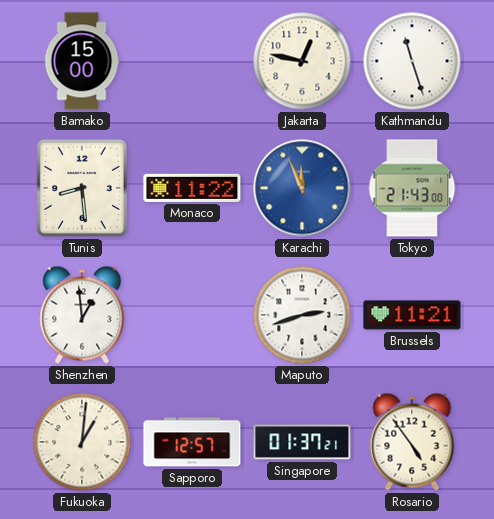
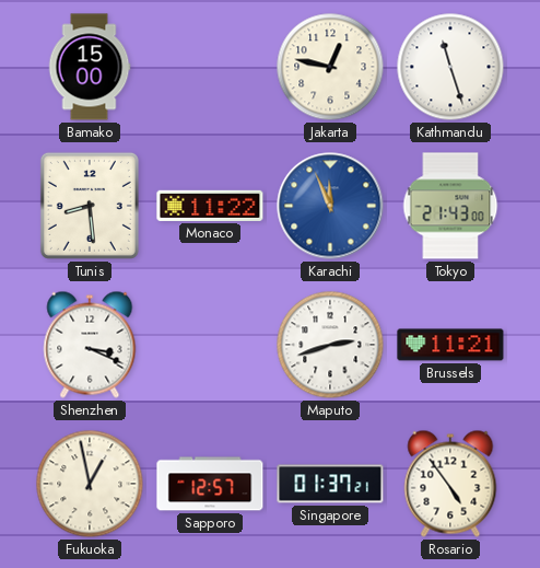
Shenzhen: 12:59 -> 3:19
Fukuoka: 1:01 -> 12:58
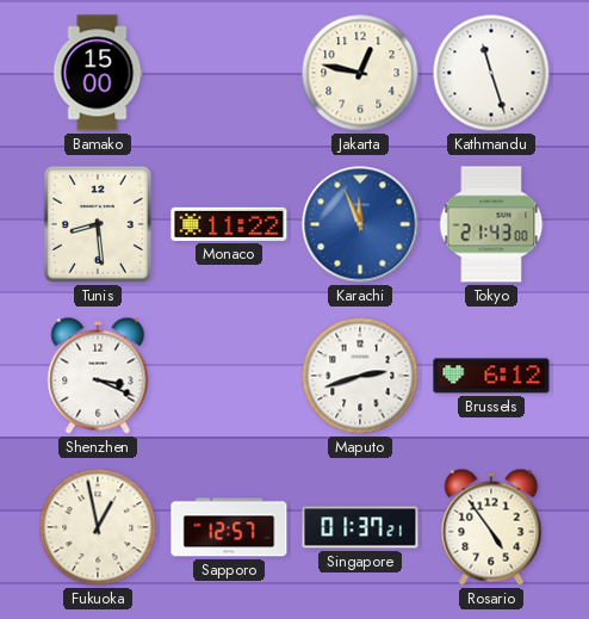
Brussels: 11:21 -> 6:12
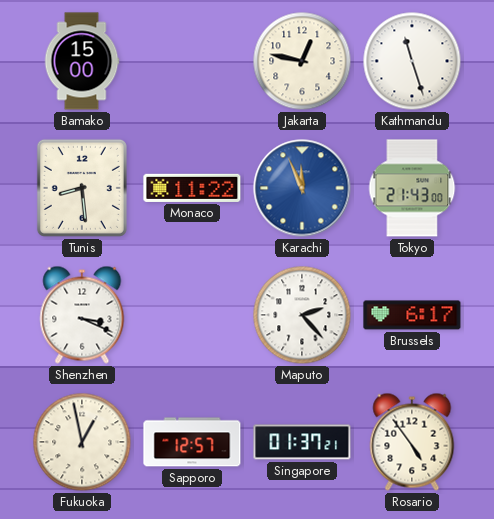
Maputo: 2:42 -> 2:23
Brussels: 6:12 -> 6:17
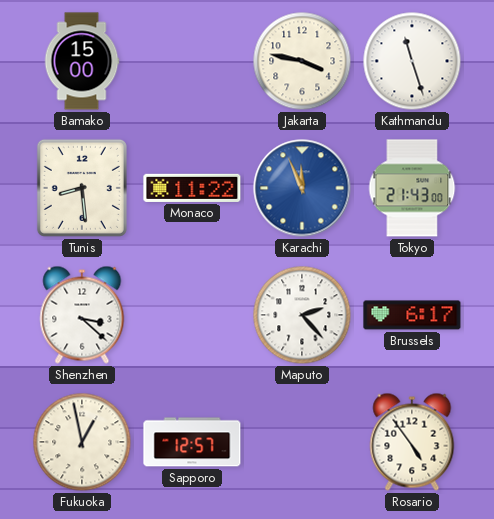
Jakarta: 12:47 -> 3:47
Shenzhen: 3:19 -> 3:22
Singapore: 01:37 -> none
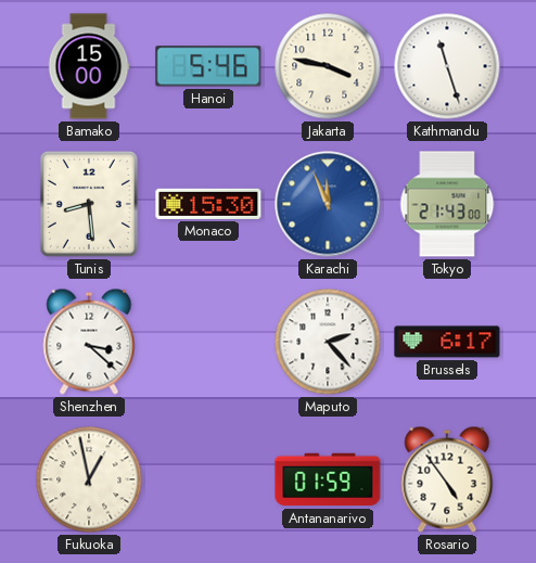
Hanoi: none -> 5:46
Monaco: 11:22 -> 15:30
Sapporo: 12:57 -> none
Antananarivo: none -> 01:59
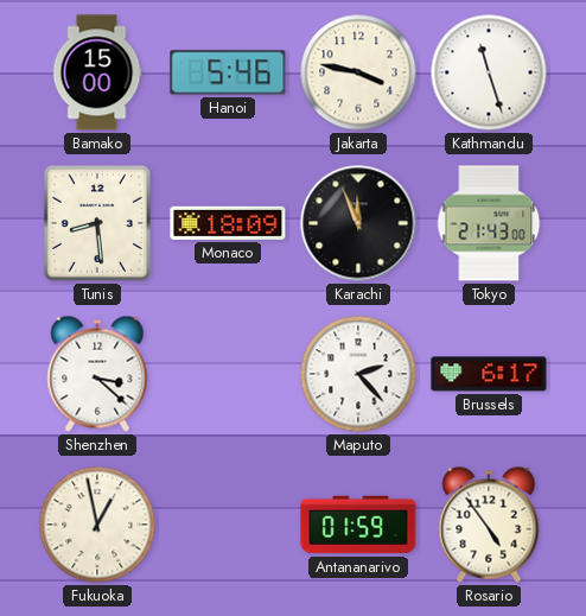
Monaco: 15:30 -> 18:09
Karachi dial: blue -> black
